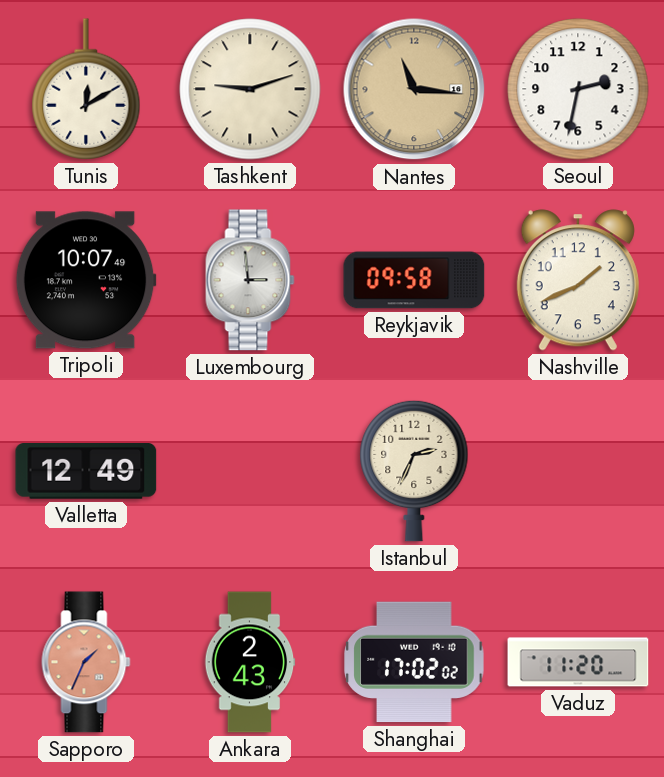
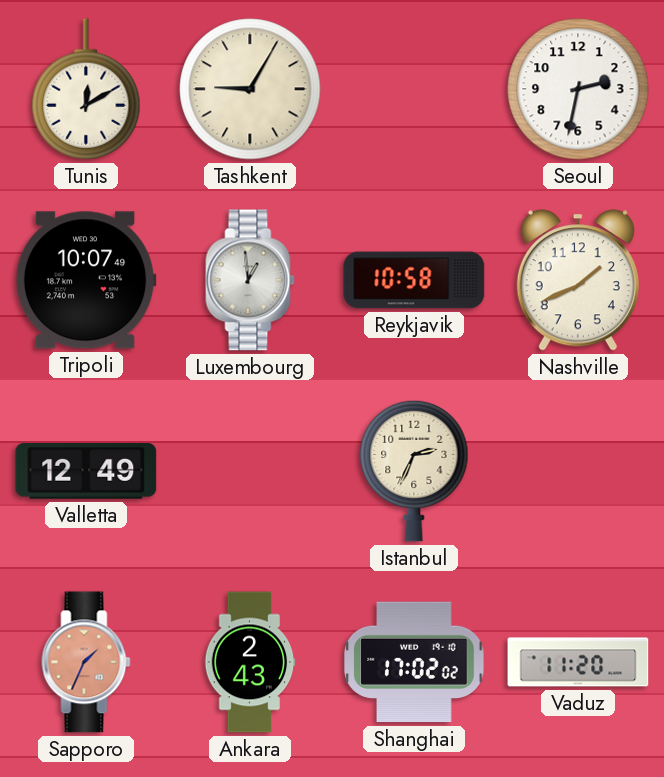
Tashkent: 9:12 -> 9:05
Nantes: 11:16 -> none
Luxembourg: 2:59 -> 12:59
Reykjavik: 09:58 -> 10:58
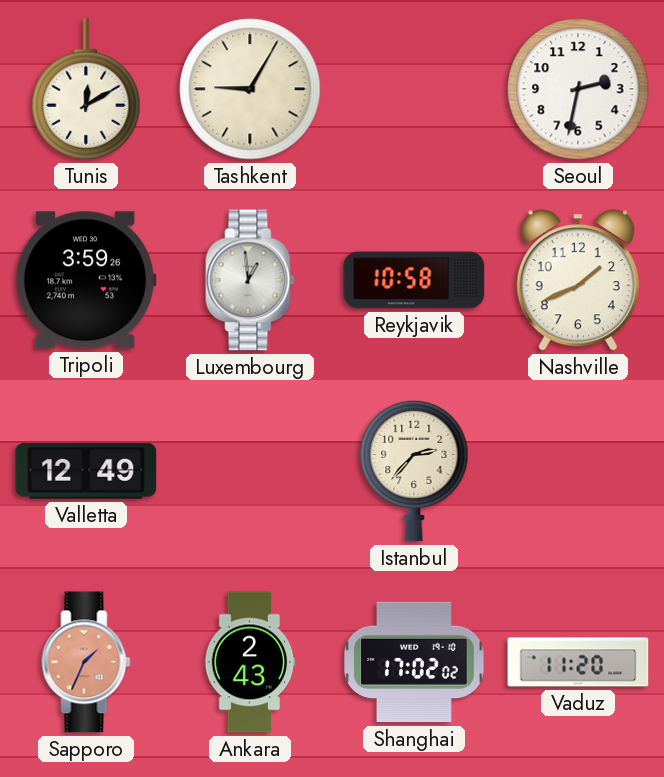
Tripoli: 10:07 -> 3:59
Istanbul: 2:34 -> 2:37
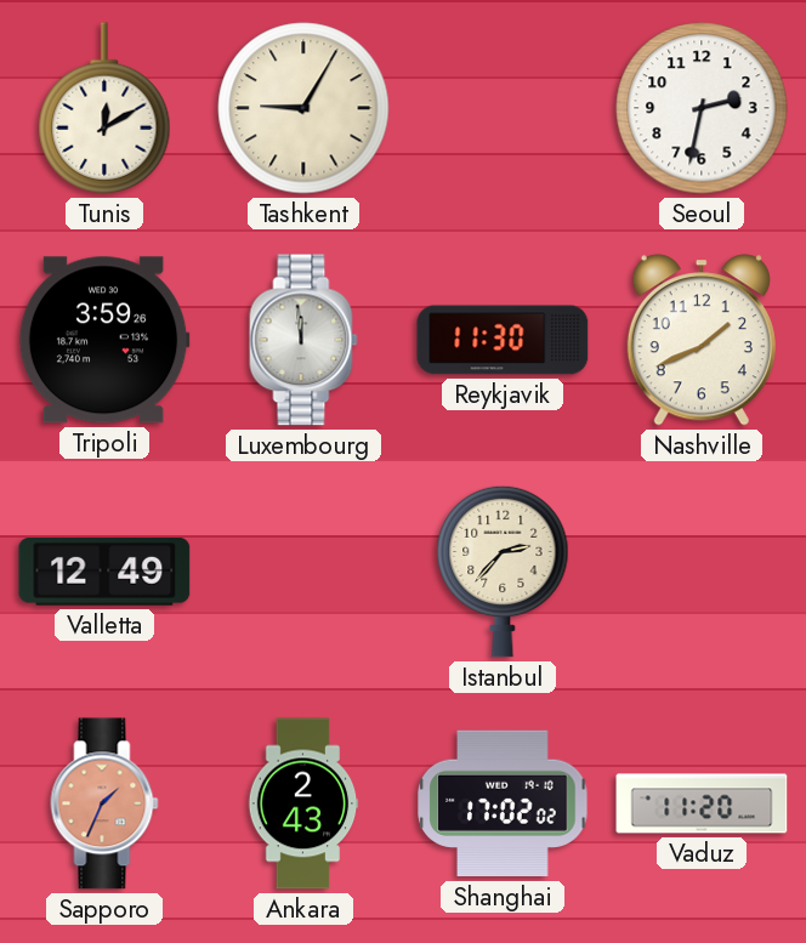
Luxembourg: 12:59 -> 11:59
Reykjavik: 10:58 -> 11:30
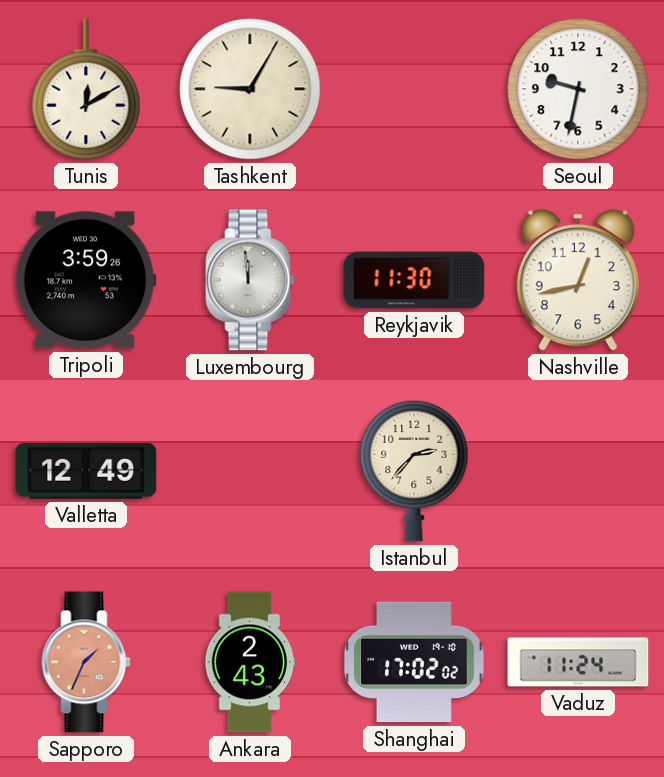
Seoul: 2:32 -> 9:32
Nashville: 1:41 -> 12:43
Vaduz: 11:20 -> 11:24
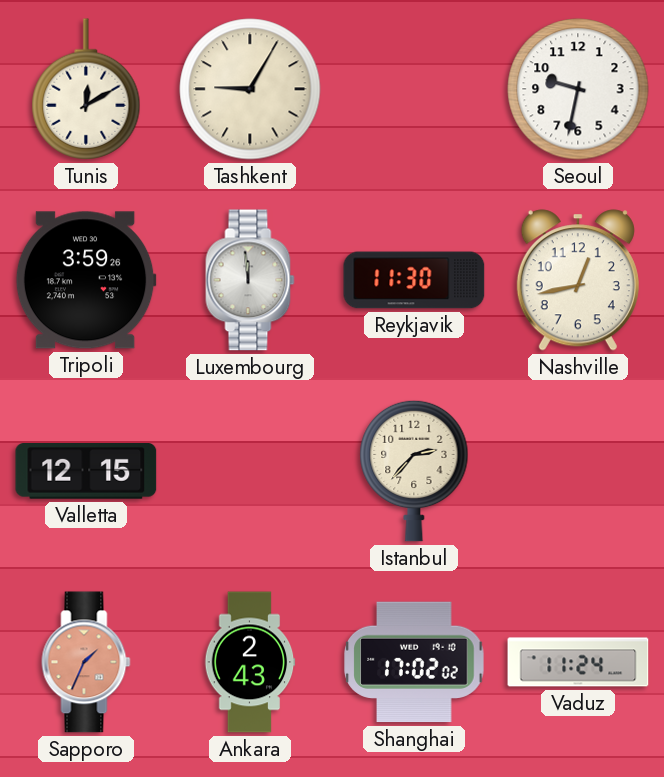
Valletta: 12:49 -> 12:15
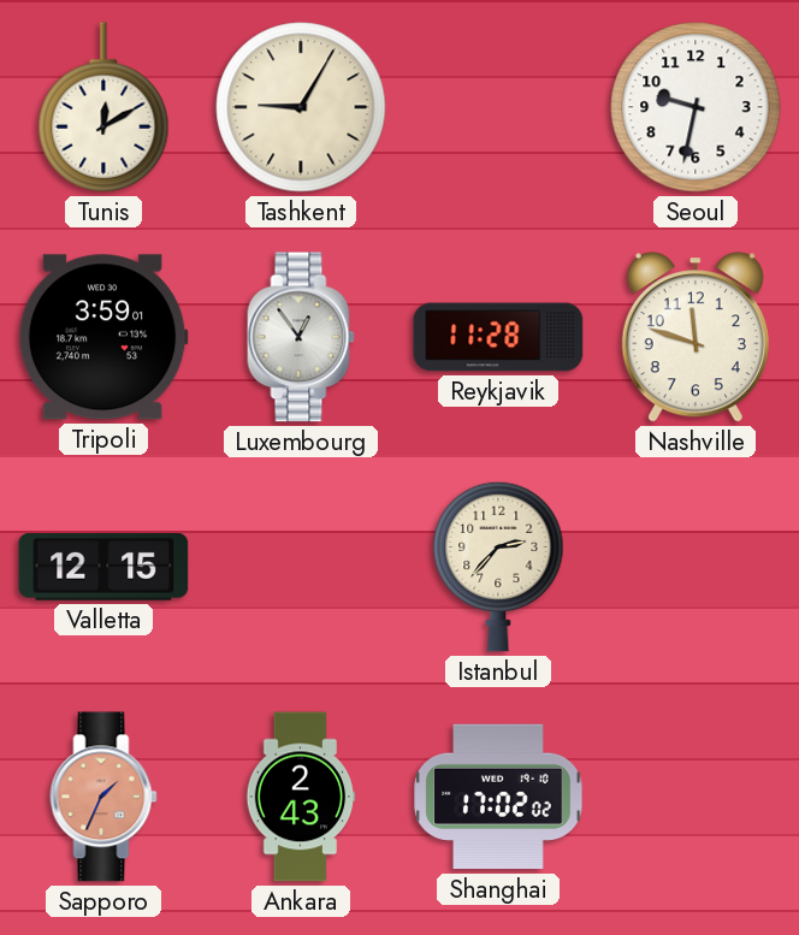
Tripoli: 3:59:26 -> 3:59:01
Luxembourg: 11:59 -> 12:54
Reykjavik: 11:30 -> 11:28
Nashville: 12:43 -> 11:48
Vaduz: 11:24 -> none
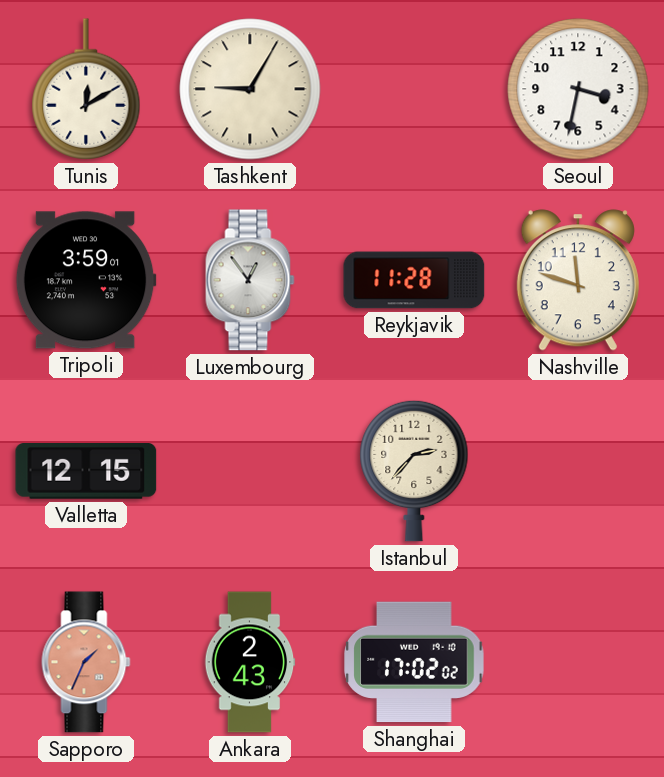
Seoul: 9:32 -> 3:32
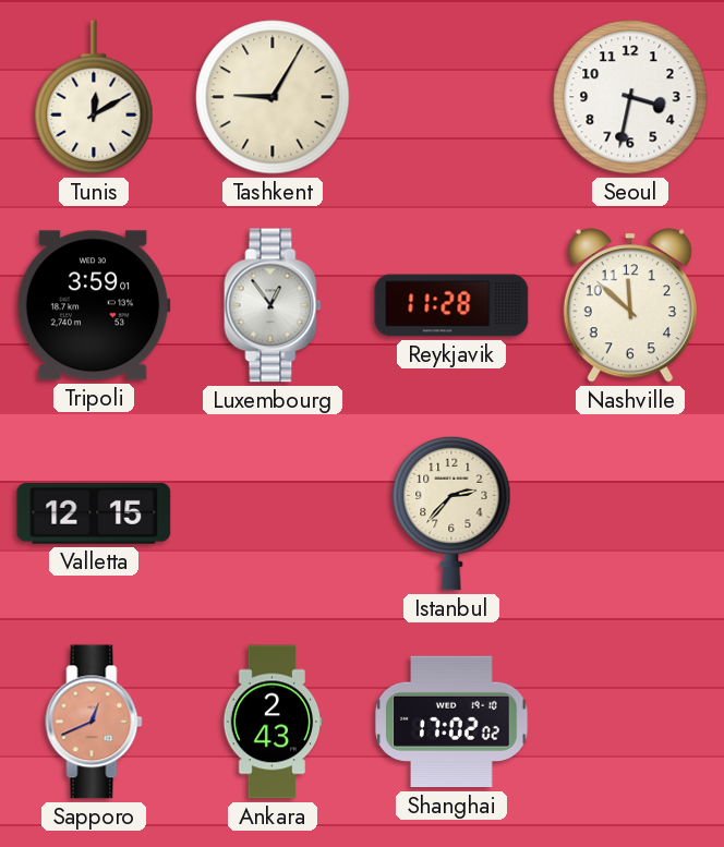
Nashville: 11:48 -> 11:52
Sapporo: 1:34 -> 12:41
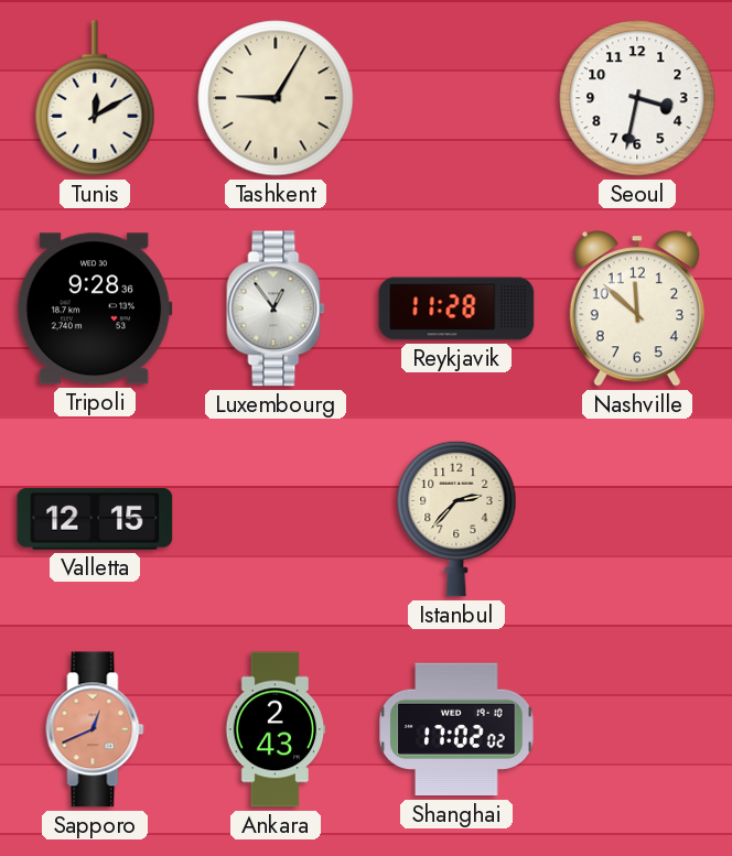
Tripoli: 3:59 -> 9:28
